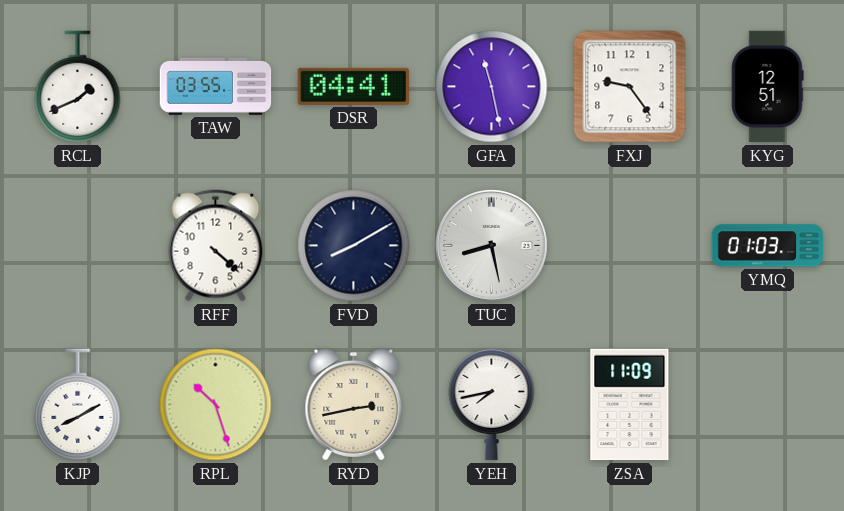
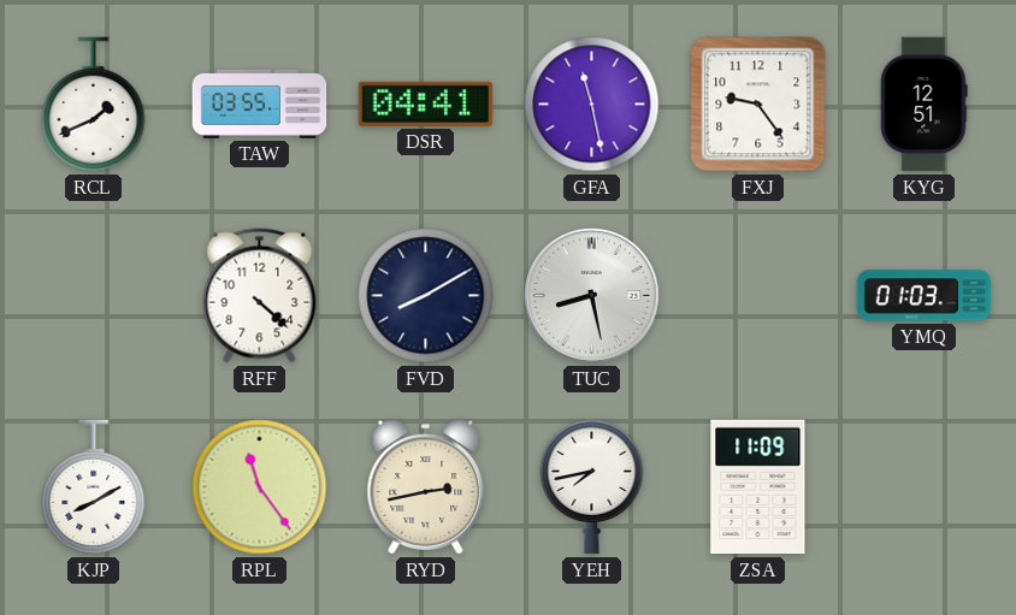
RPL: 10:27 -> 11:24
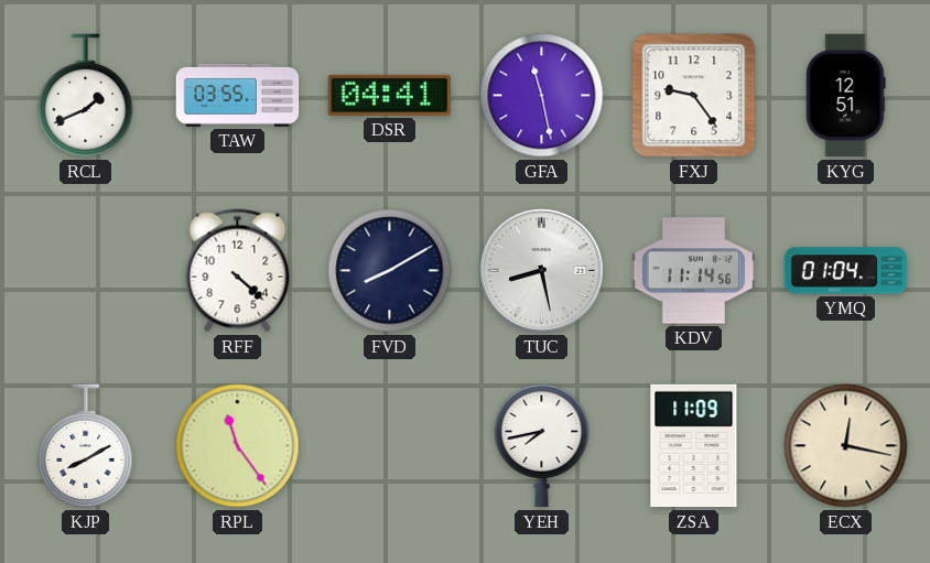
KDV: none -> 11:14
YMQ: 01:03 -> 01:04
RYD: 2:43 -> none
ECX: none -> 12:17
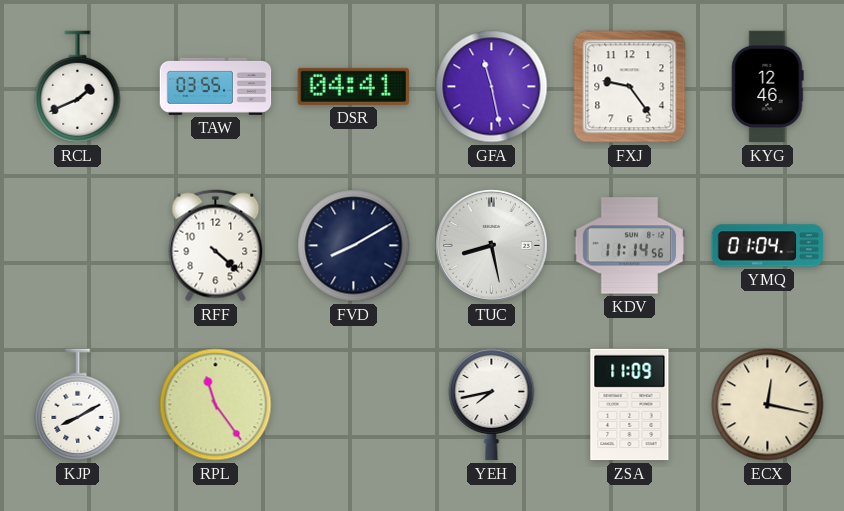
KYG: 12:51 -> 12:46
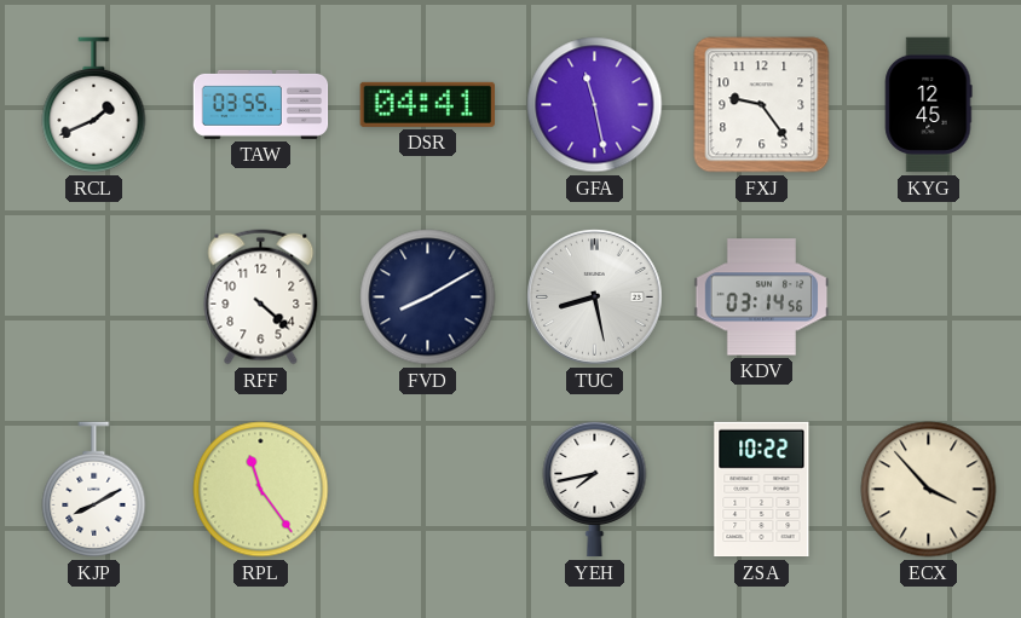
KYG: 12:46 -> 12:45
KDV: 11:14 -> 03:14
YMQ: 01:04 -> none
ZSA: 11:09 -> 10:22
ECX: 12:17 -> 3:53
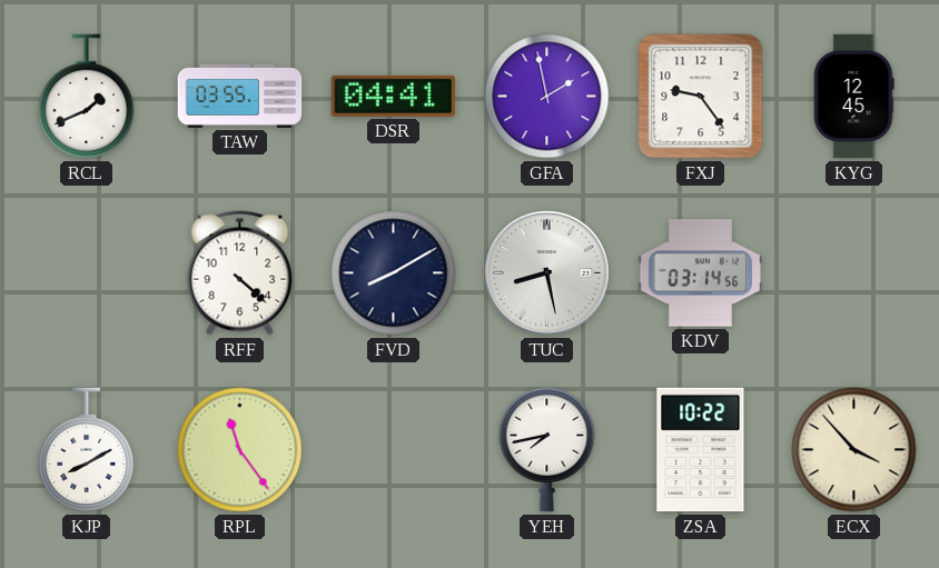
GFA: 11:28 -> 1:58
